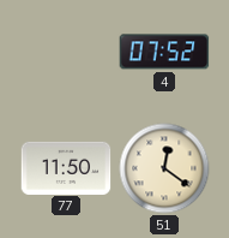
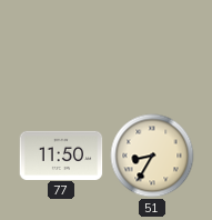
4: 07:52 -> none
51: 12:21 -> 8:35
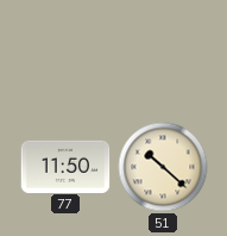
51: 8:35 -> 10:22
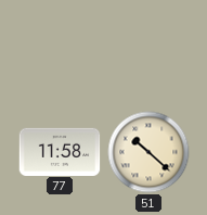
77: 11:50 -> 11:58
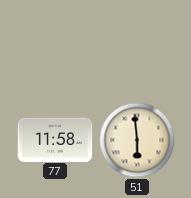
51: 10:22 -> 5:59
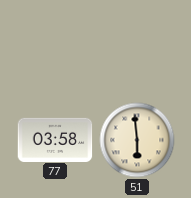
77: 11:58 -> 03:58
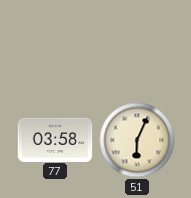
51: 5:59 -> 6:04
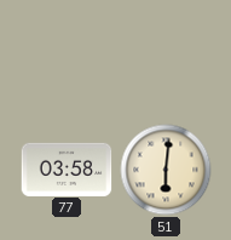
51: 6:04 -> 6:01
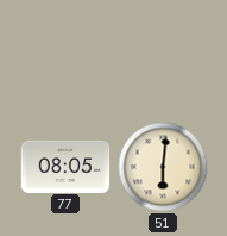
77: 03:58 -> 08:05
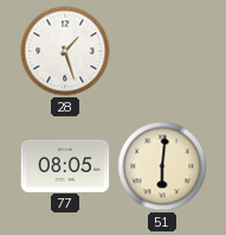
28: none -> 1:27
